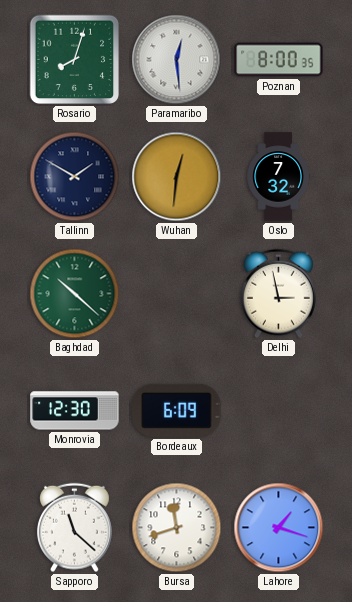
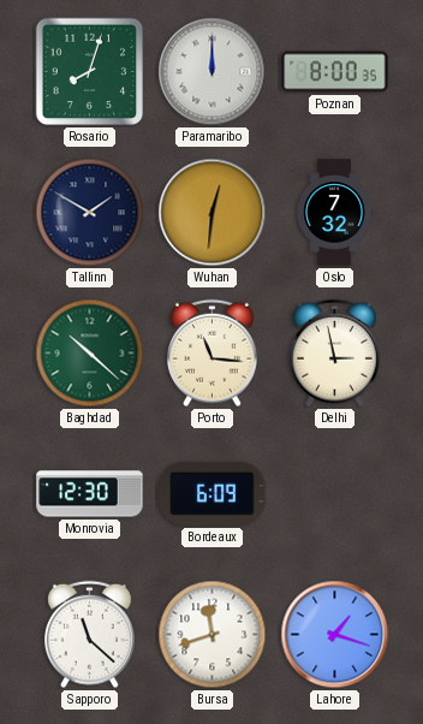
Paramaribo: 12:29 -> 12:00
Porto: none -> 11:16
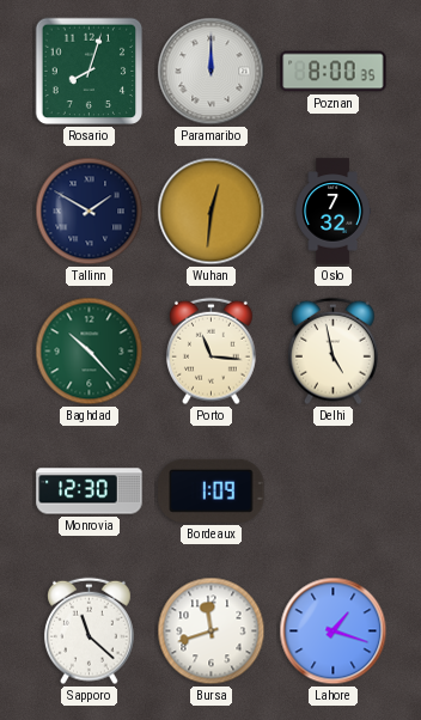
Baghdad: 10:22 -> 10:23
Delhi: 2:58 -> 4:58
Bordeaux: 6:09 -> 1:09
